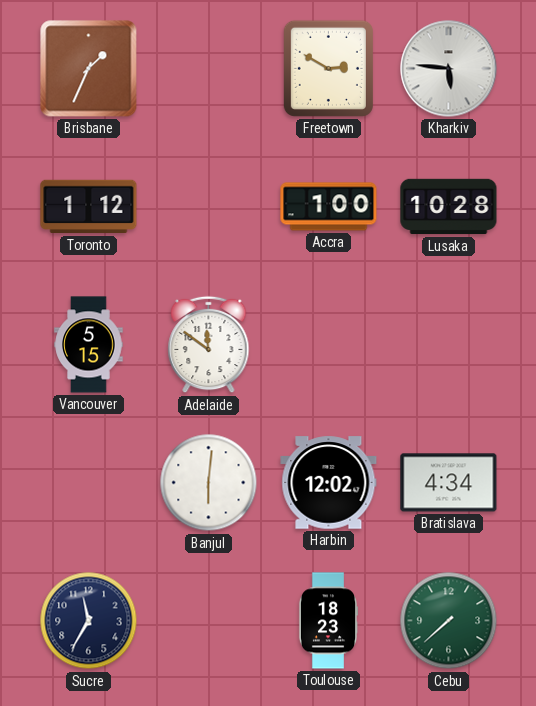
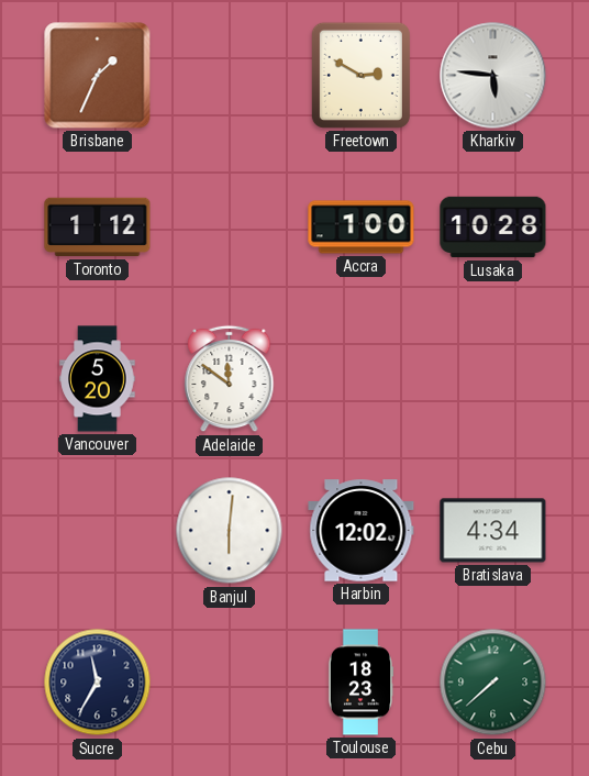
Vancouver: 5:15 -> 5:20
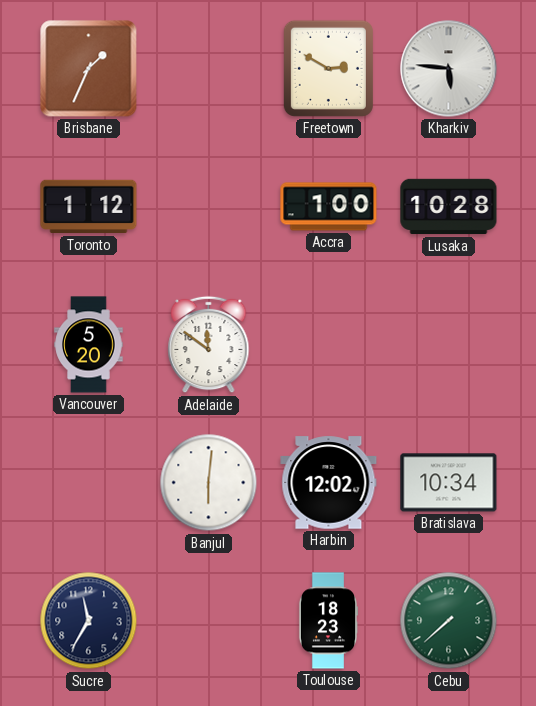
Bratislava: 4:34 -> 10:34
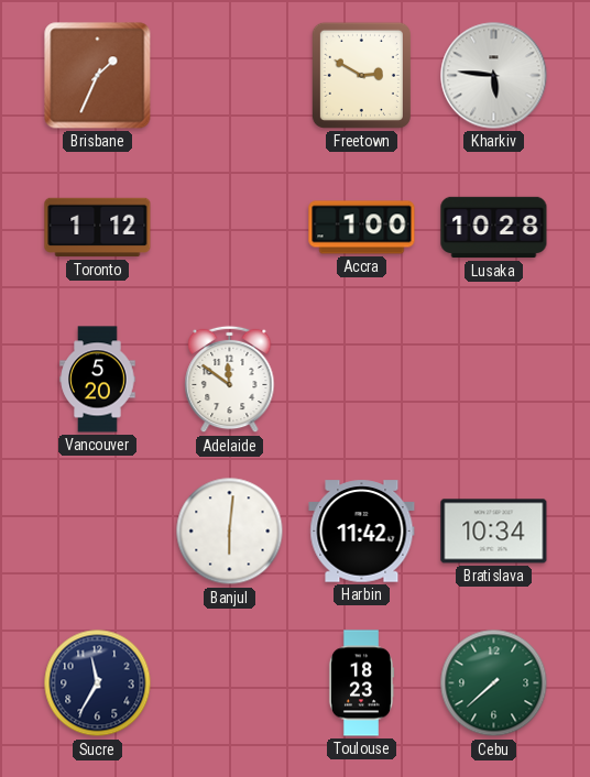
Harbin: 12:02 -> 11:42
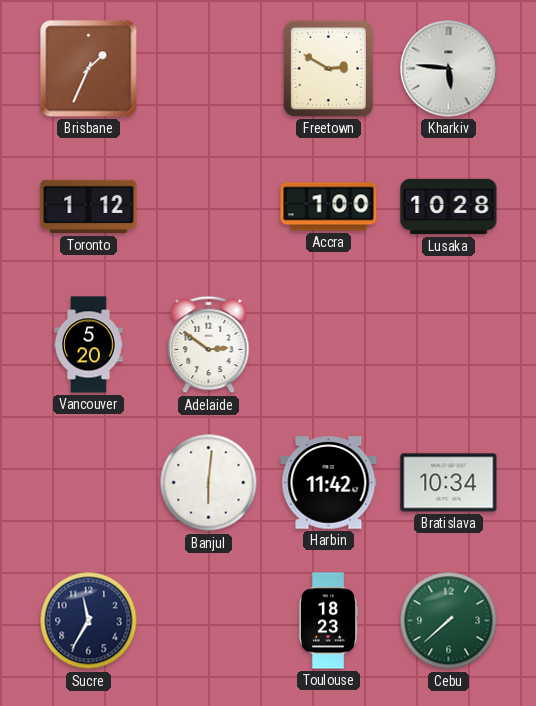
Adelaide: 11:51 -> 2:51
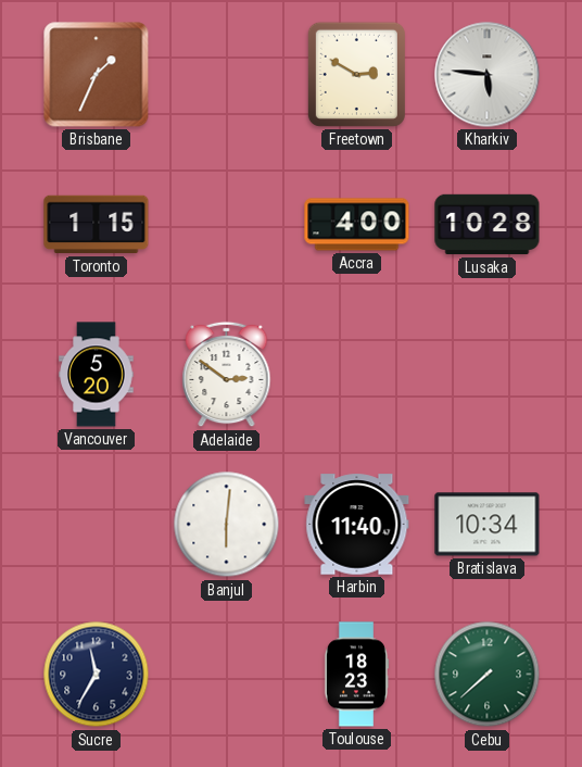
Toronto: 1:12 -> 1:15
Accra: 1:00 -> 4:00
Harbin: 11:42 -> 11:40
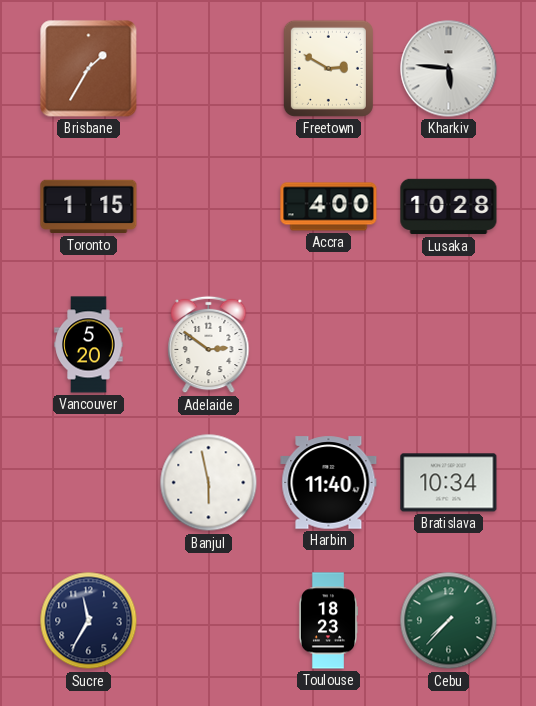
Brisbane: 1:34 -> 1:35
Banjul: 6:01 -> 5:58
Cebu: 7:38 -> 7:37
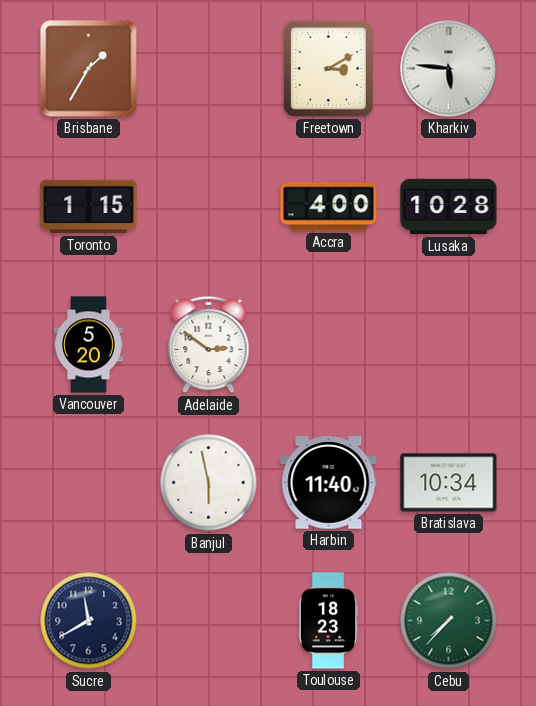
Freetown: 2:50 -> 3:10
Sucre: 11:35 -> 11:40
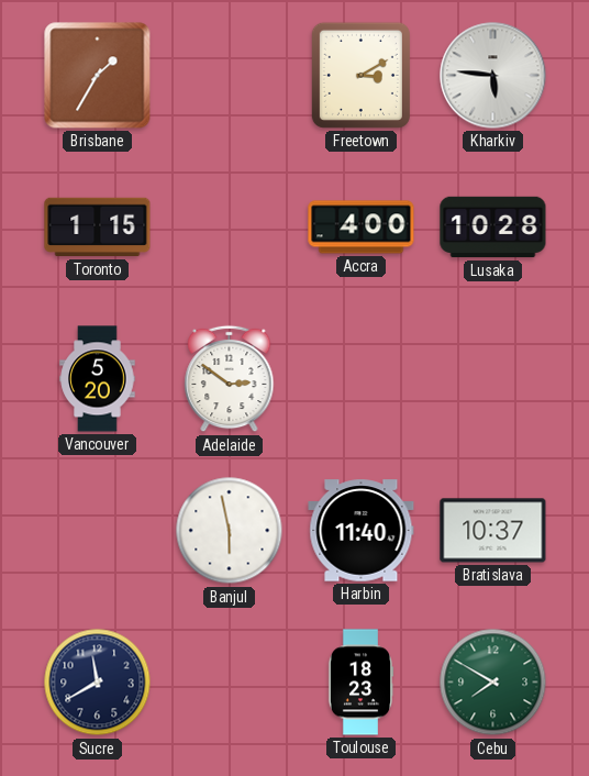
Bratislava: 10:34 -> 10:37
Cebu: 7:37 -> 7:50
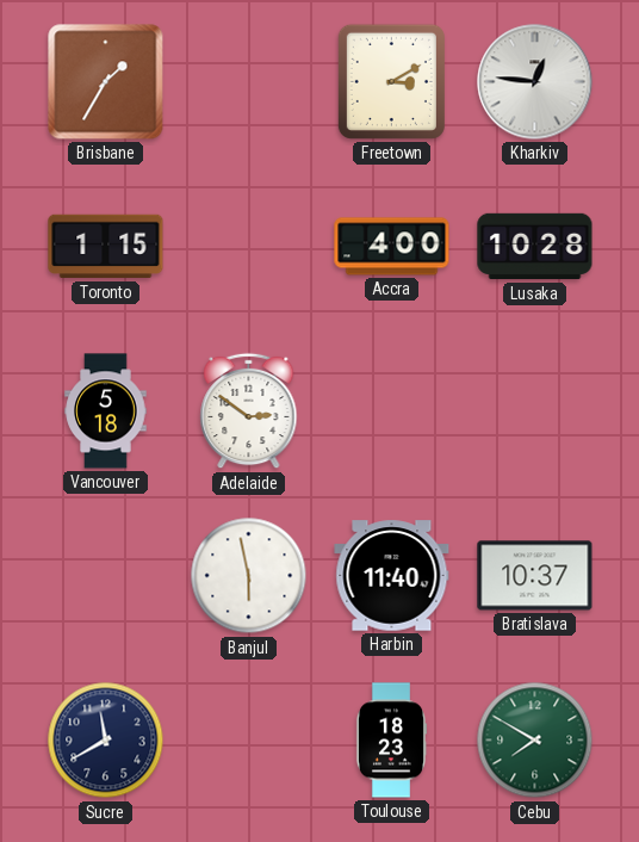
Kharkiv: 5:46 -> 12:46
Vancouver: 5:20 -> 5:18
